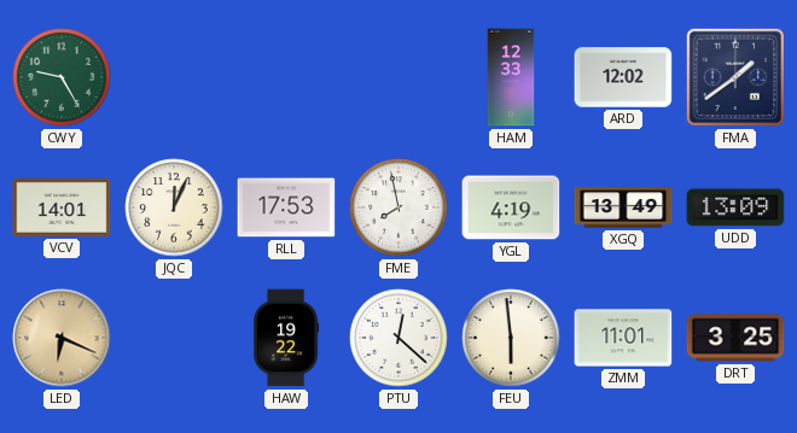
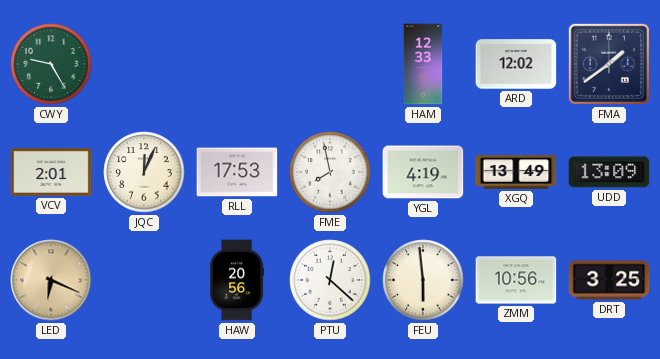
VCV: 14:01 -> 2:01
HAW: 19:22 -> 20:56
ZMM: 11:01 -> 10:56
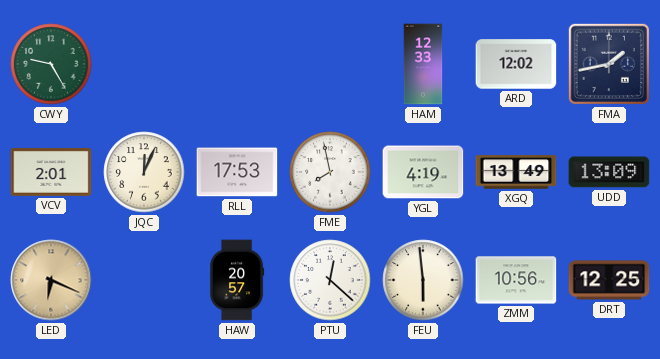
FMA: 1:39 -> 1:43
HAW: 20:56 -> 20:57
DRT: 3:25 -> 12:25
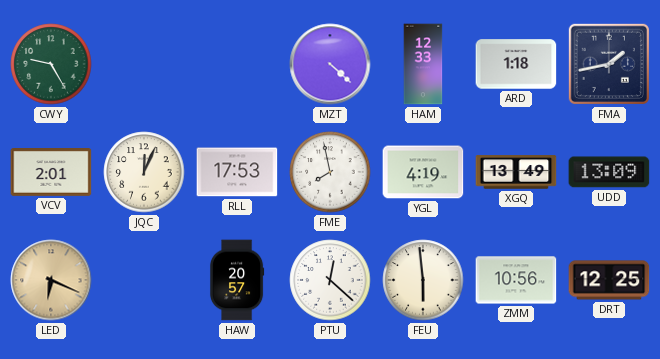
MZT: none -> 4:22
ARD: 12:02 -> 1:18
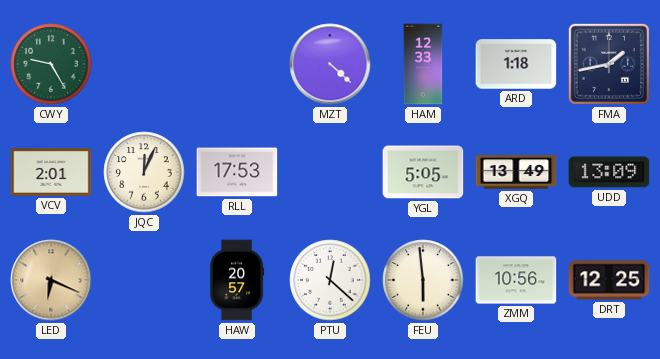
FME: 7:58 -> none
YGL: 4:19 -> 5:05
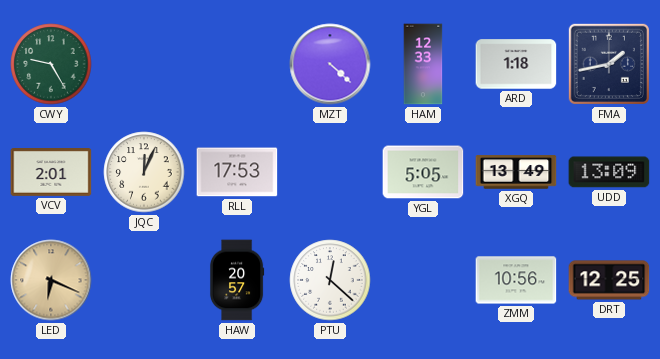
FEU: 5:59 -> none
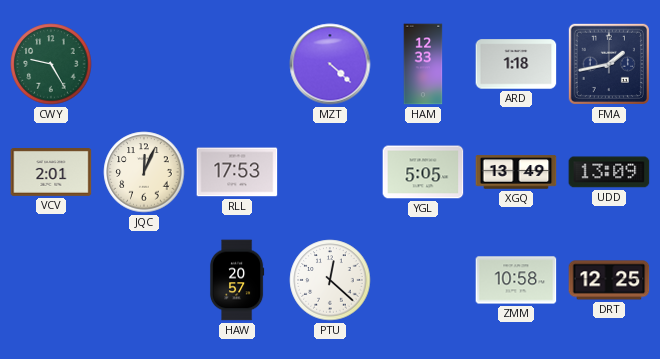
LED: 6:19 -> none
ZMM: 10:56 -> 10:58
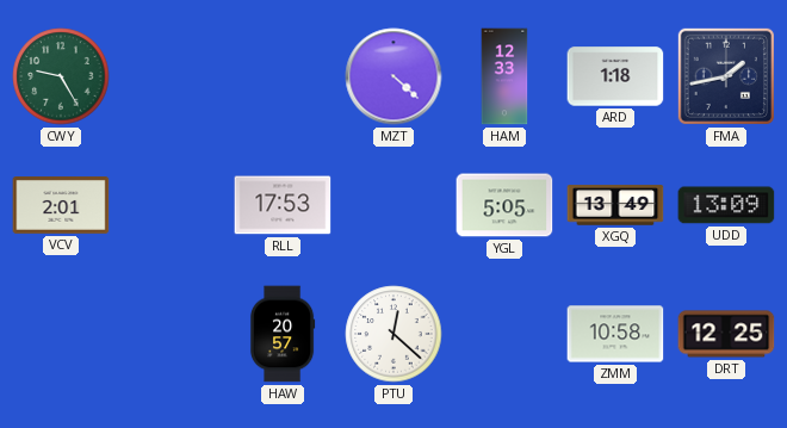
JQC: 12:04 -> none
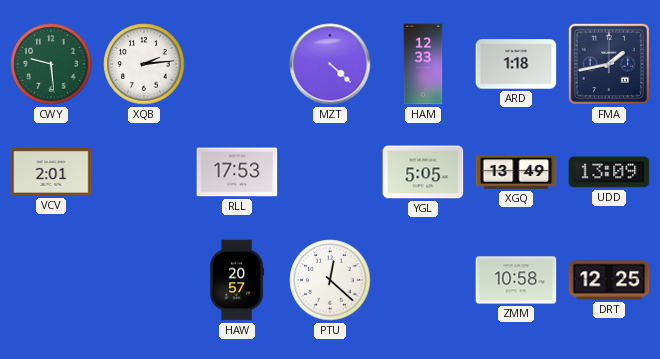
CWY: 9:25 -> 9:29
XQB: none -> 2:14
